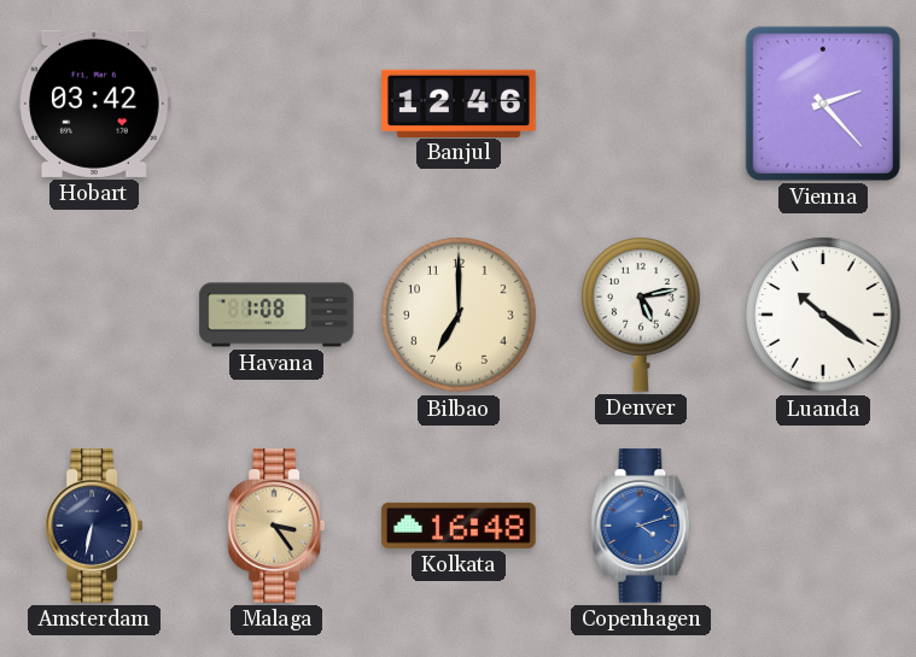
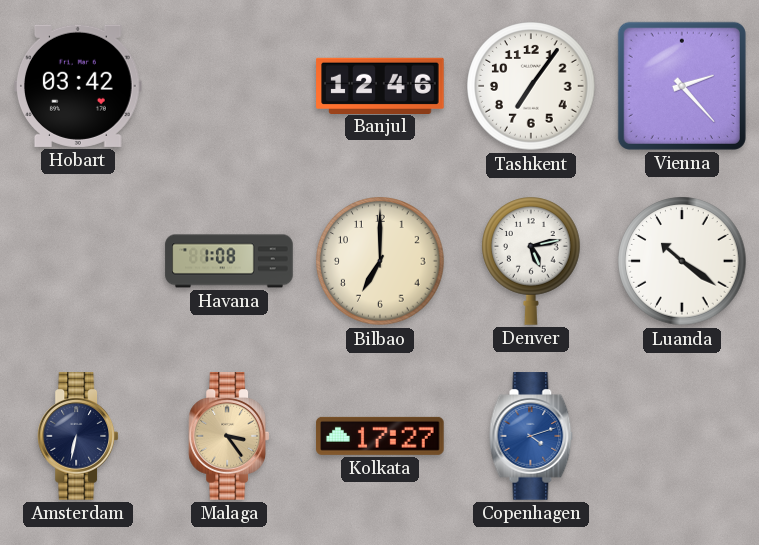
Tashkent: none -> 7:06
Kolkata: 16:48 -> 17:27
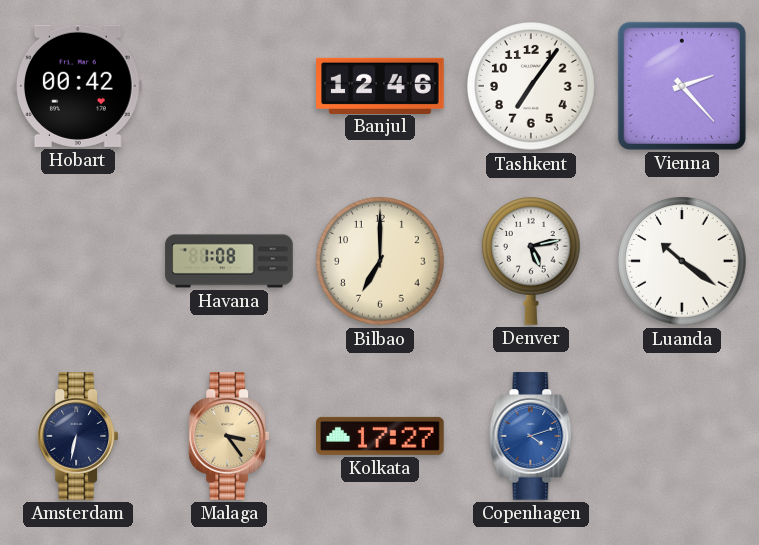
Hobart: 03:42 -> 00:42
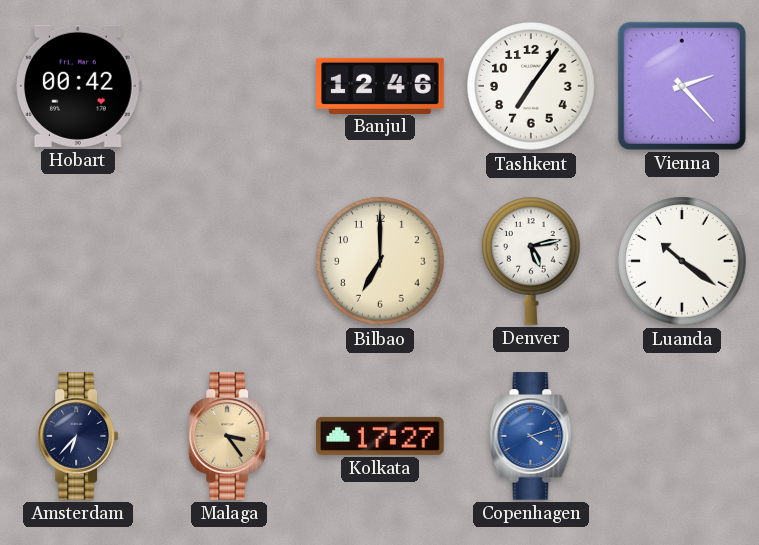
Havana: 1:08 -> none
Amsterdam: 6:32 -> 6:37
